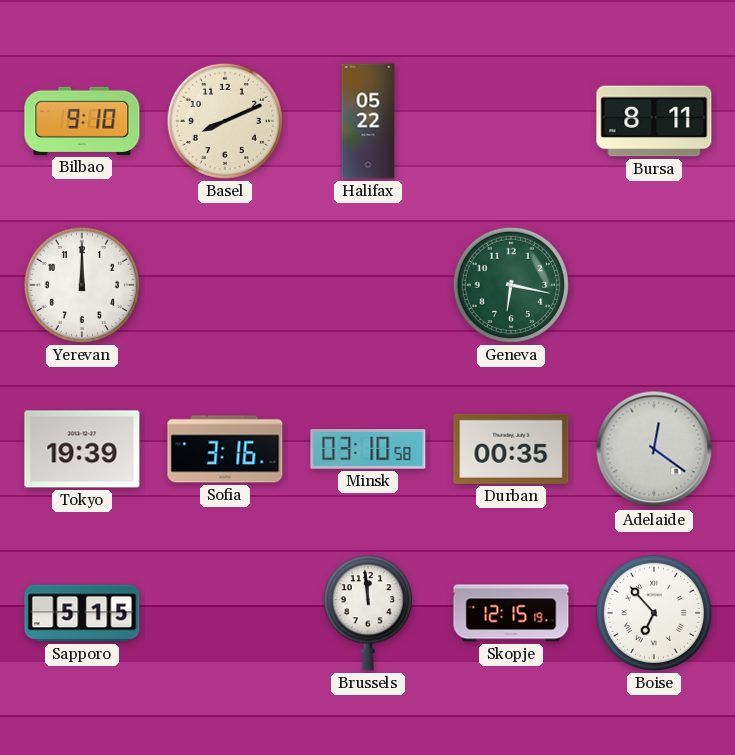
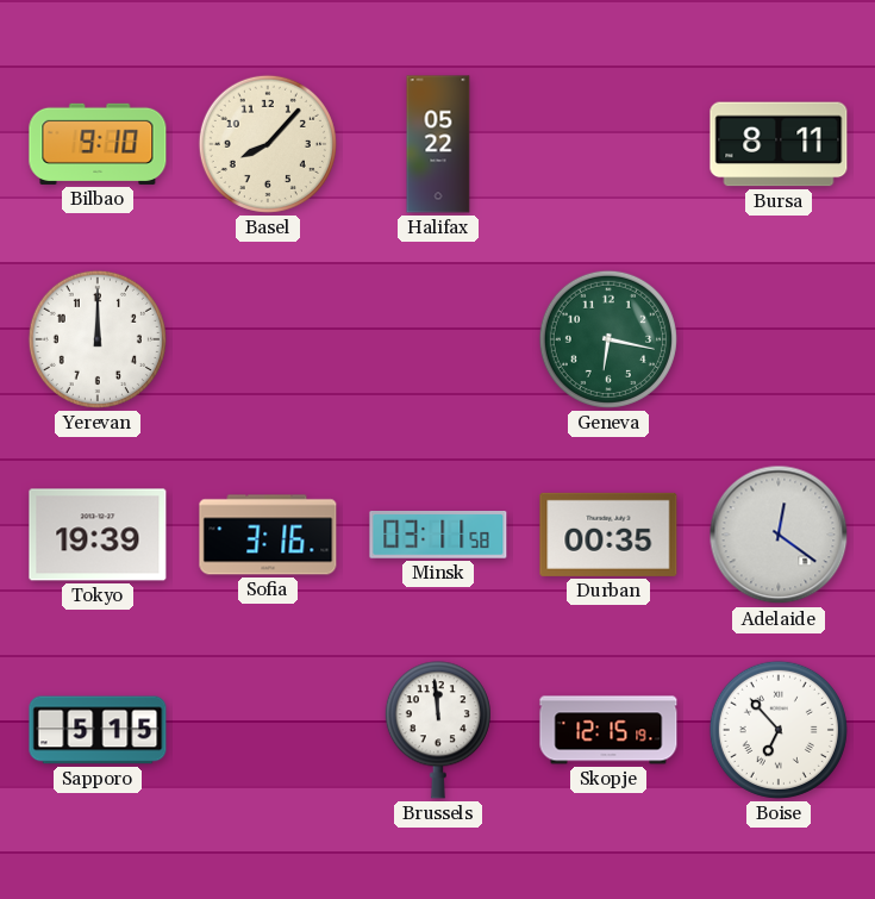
Basel: 8:11 -> 8:07
Minsk: 03:10 -> 03:11
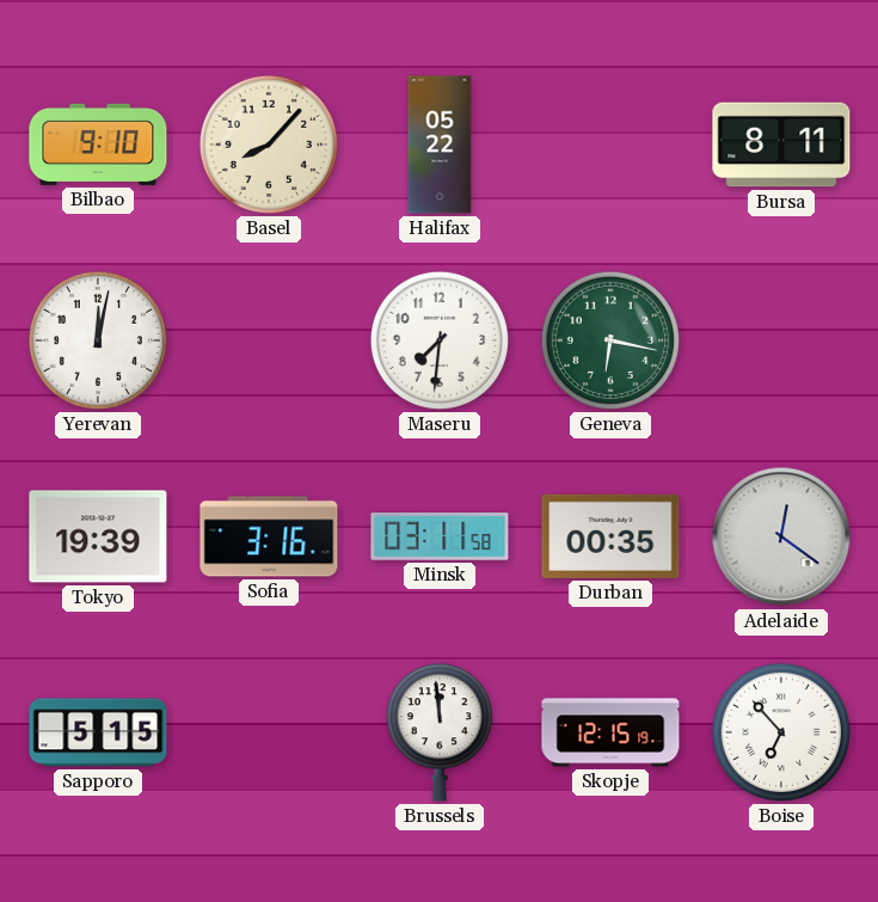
Yerevan: 12:00 -> 12:02
Maseru: none -> 7:31
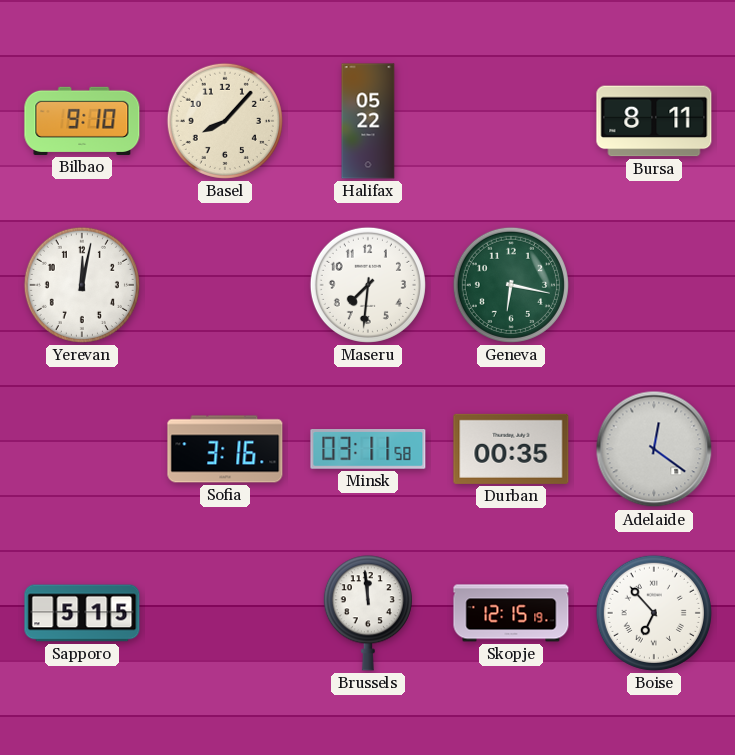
Tokyo: 19:39 -> none
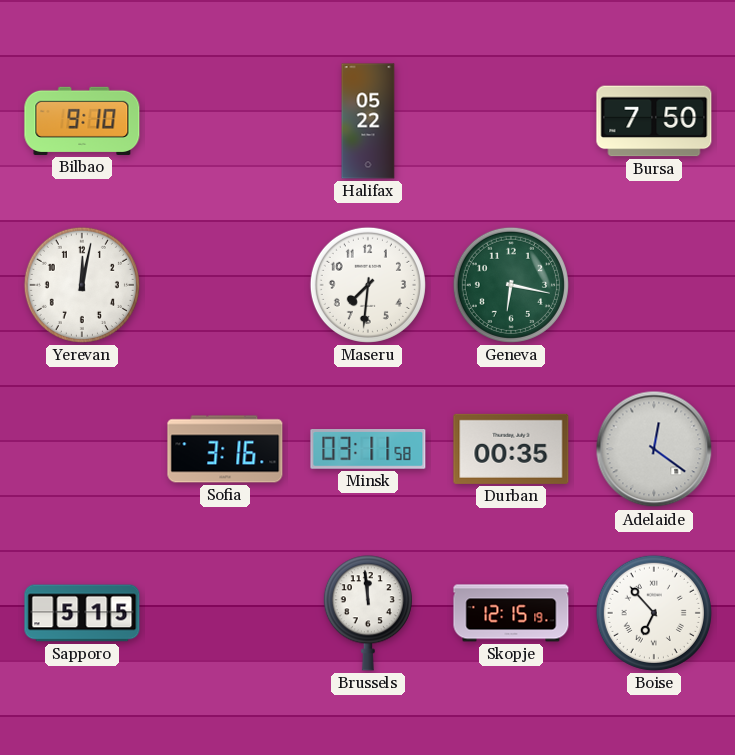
Basel: 8:07 -> none
Bursa: 8:11 -> 7:50
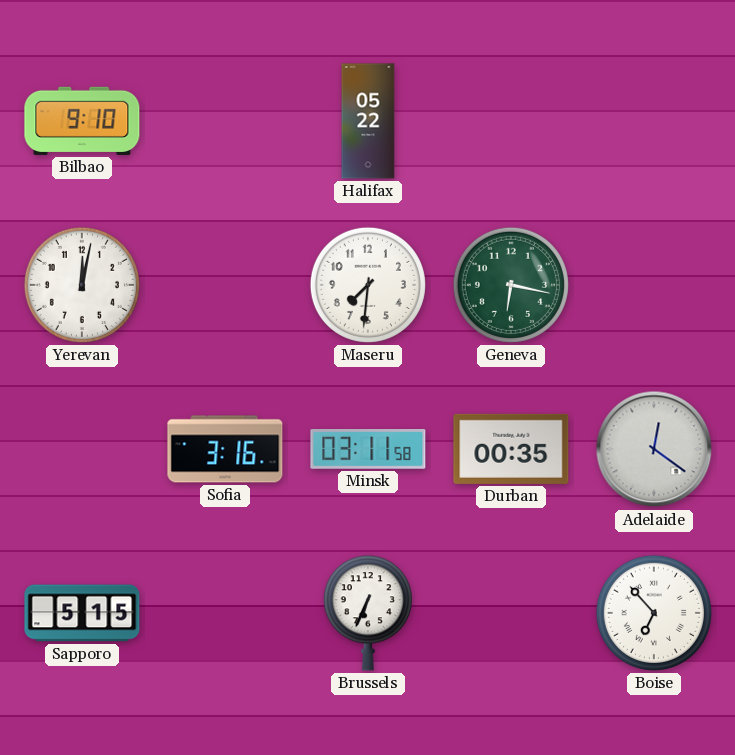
Bursa: 7:50 -> none
Brussels: 11:59 -> 6:34
Skopje: 12:15 -> none
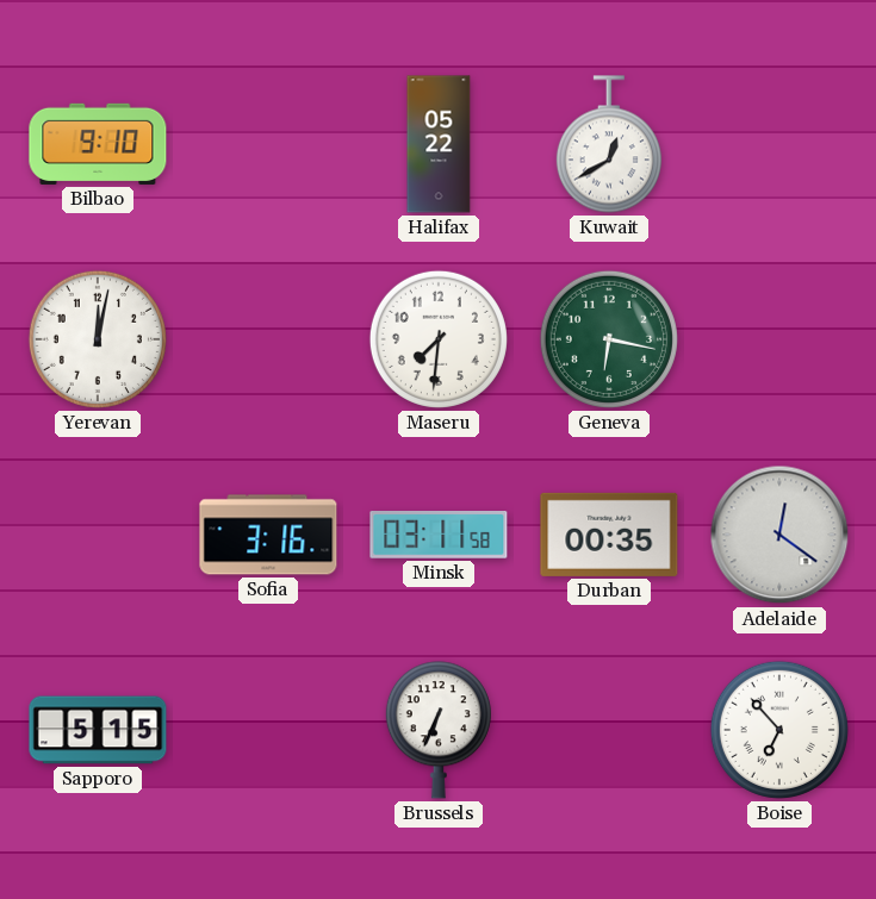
Kuwait: none -> 12:40
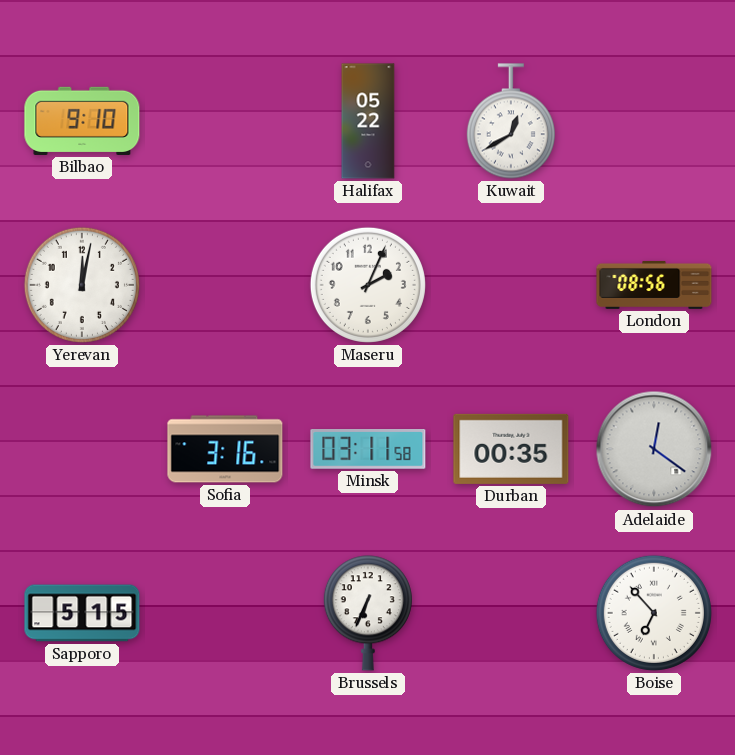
Maseru: 7:31 -> 2:04
Geneva: 6:17 -> none
London: none -> 08:56
